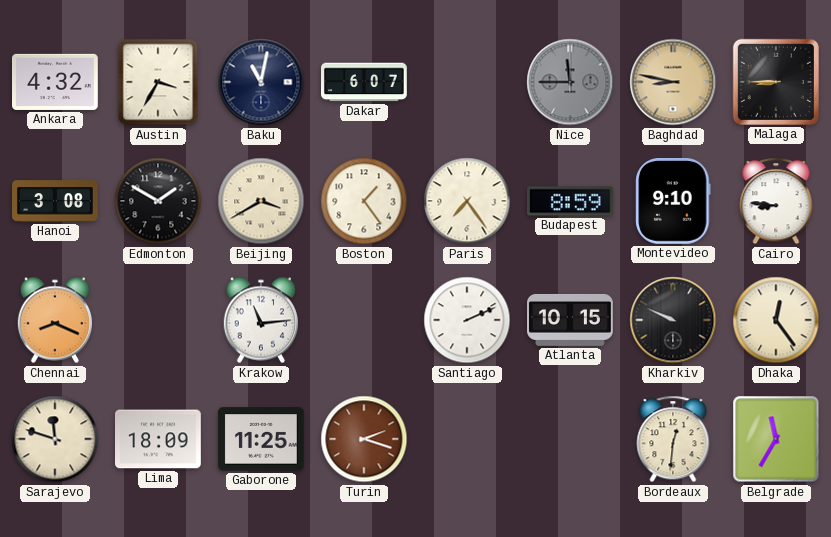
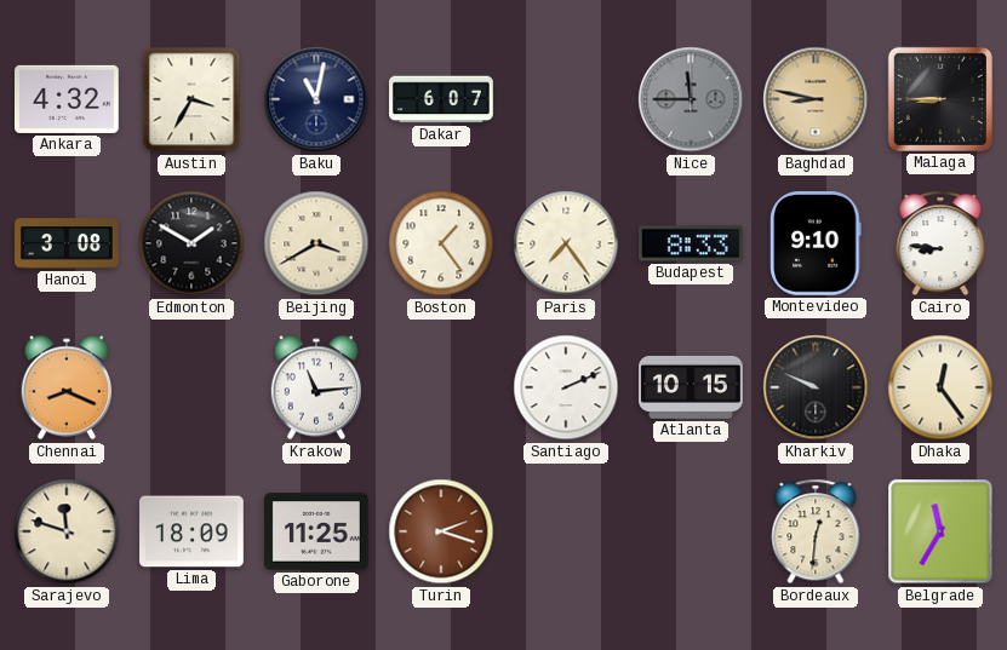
Budapest: 8:59 -> 8:33
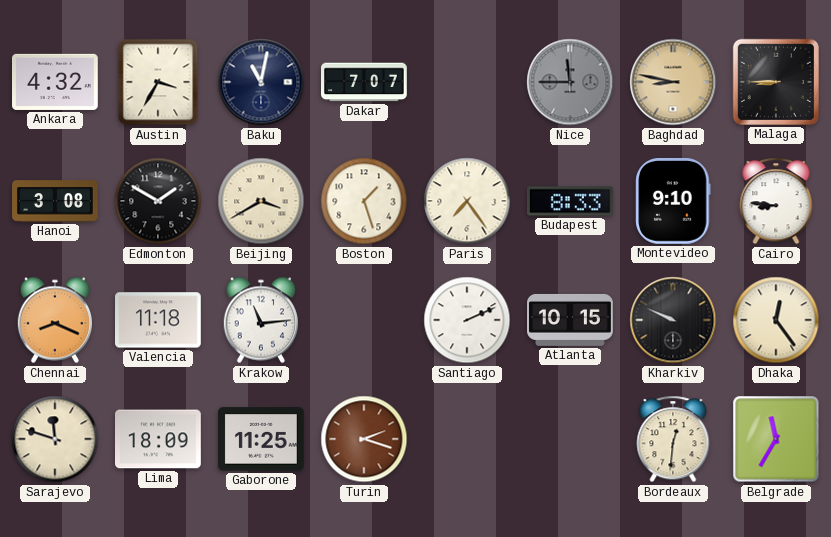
Dakar: 6:07 -> 7:07
Boston: 1:24 -> 1:27
Valencia: none -> 11:18
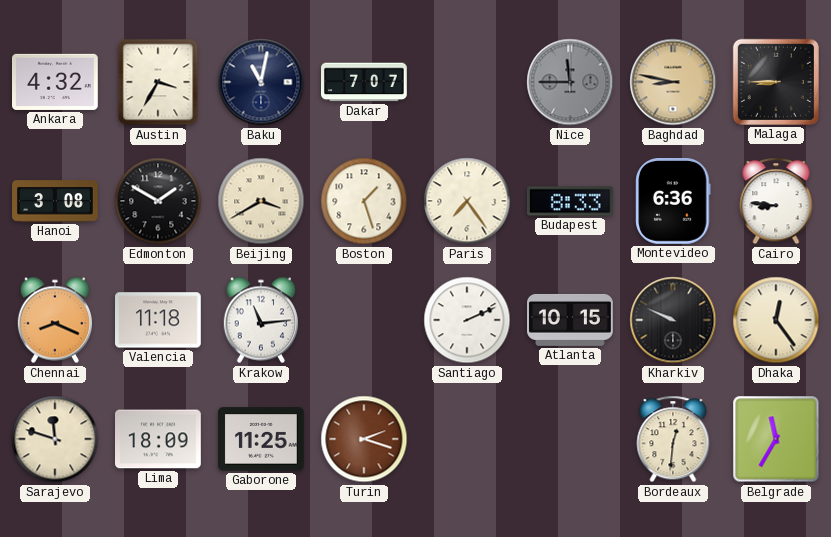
Montevideo: 9:10 -> 6:36
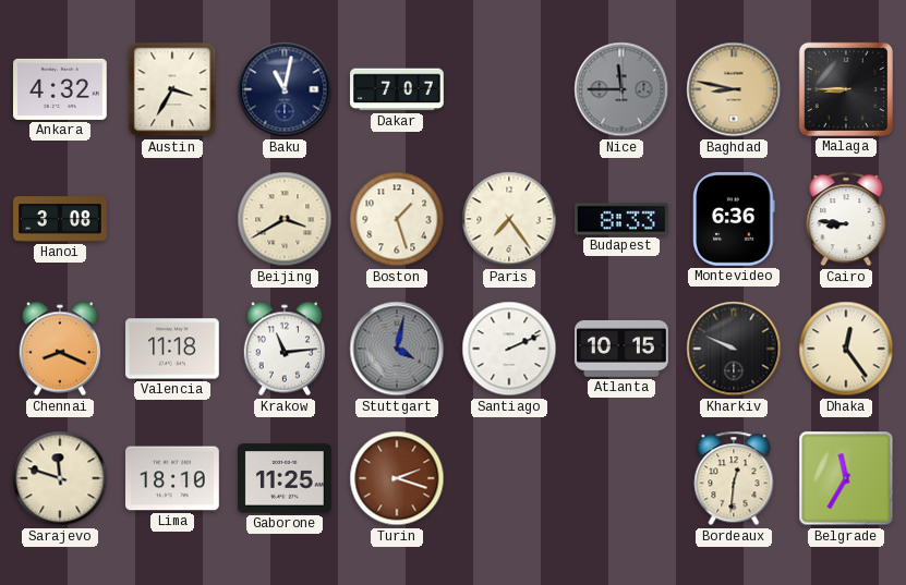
Edmonton: 1:50 -> none
Stuttgart: none -> 4:02
Lima: 18:09 -> 18:10
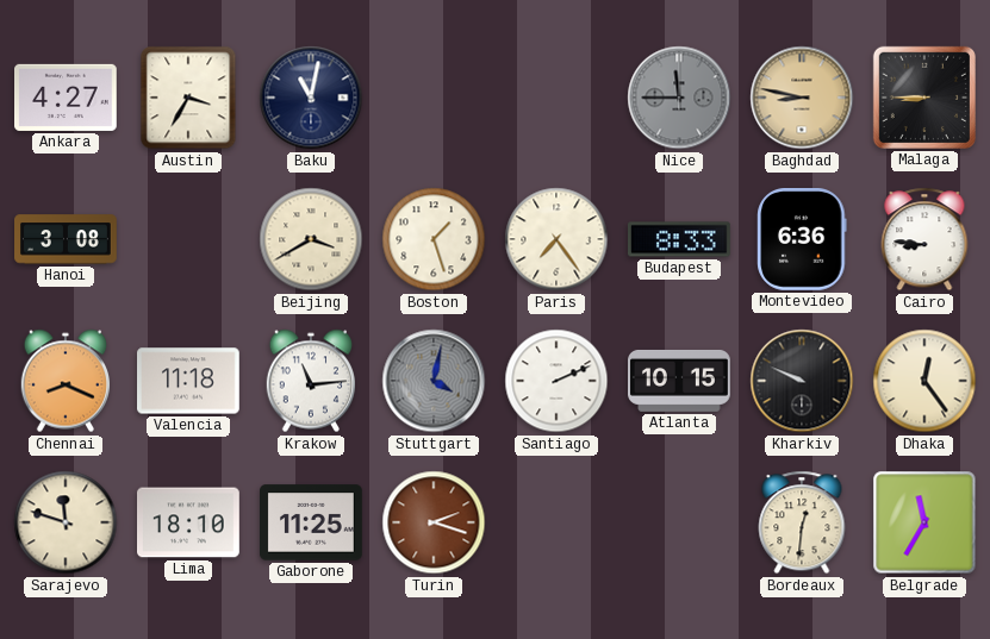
Ankara: 4:32 -> 4:27
Dakar: 7:07 -> none
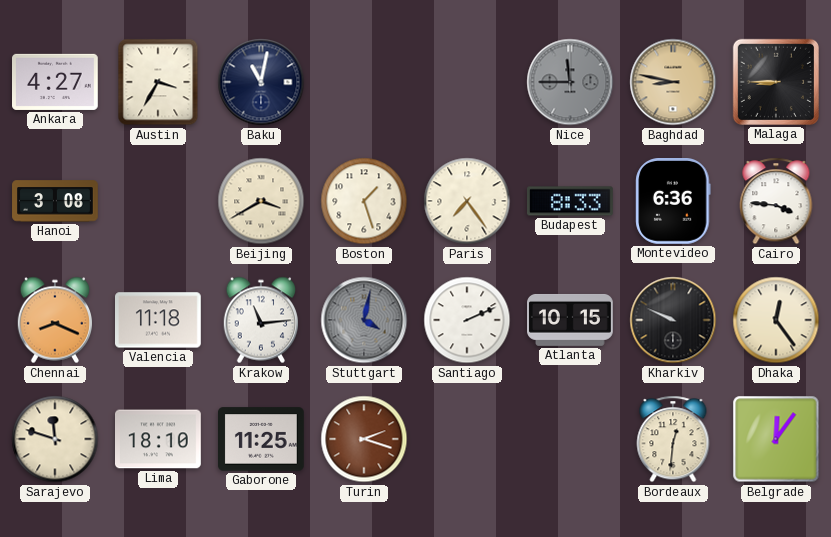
Cairo: 8:46 -> 3:46
Belgrade: 11:35 -> 12:06
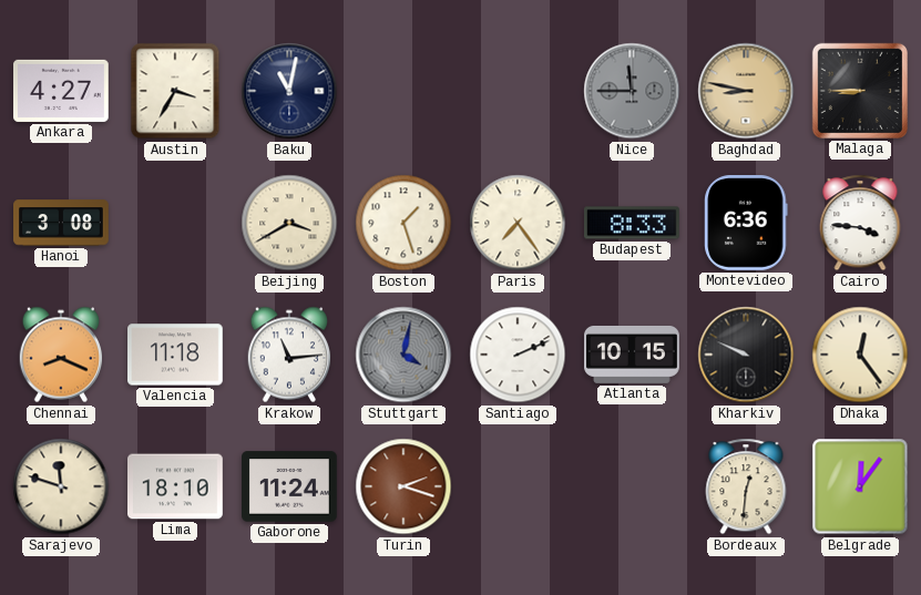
Gaborone: 11:25 -> 11:24
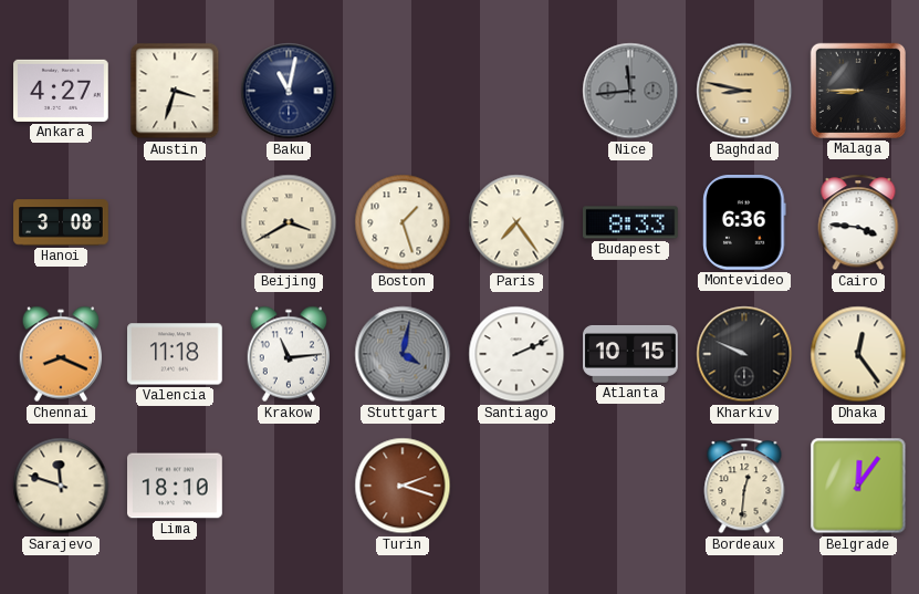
Austin: 3:35 -> 3:33
Nice: 11:45 -> 11:44
Gaborone: 11:24 -> none
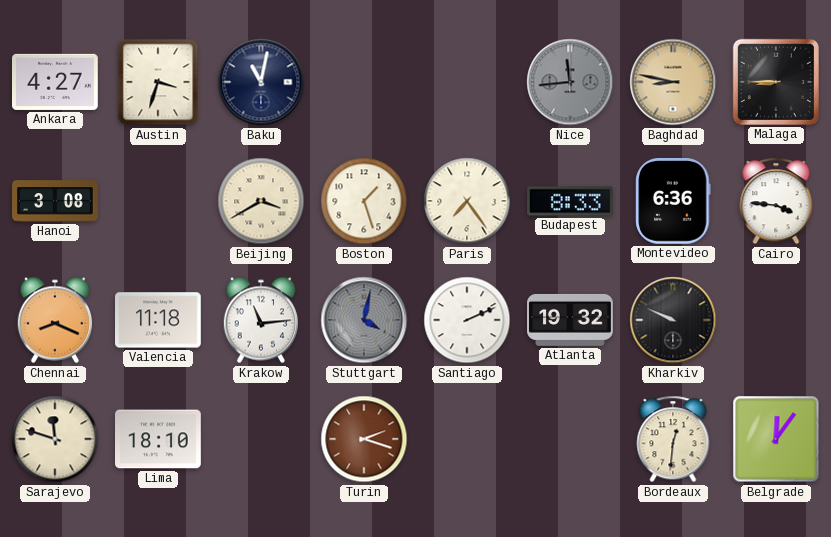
Atlanta: 10:15 -> 19:32
Dhaka: 12:24 -> none
